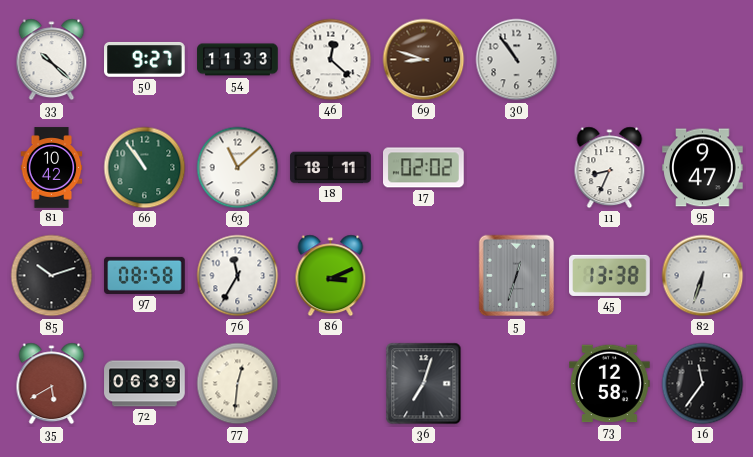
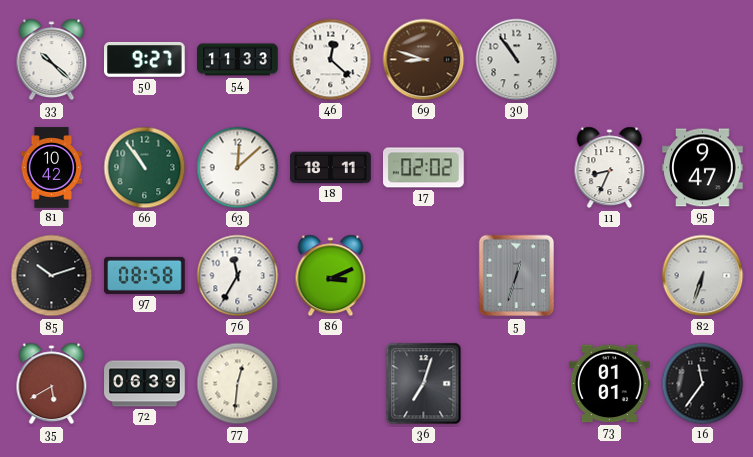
63: 11:08 -> 12:08
45: 13:38 -> none
73: 12:58 -> 01:01
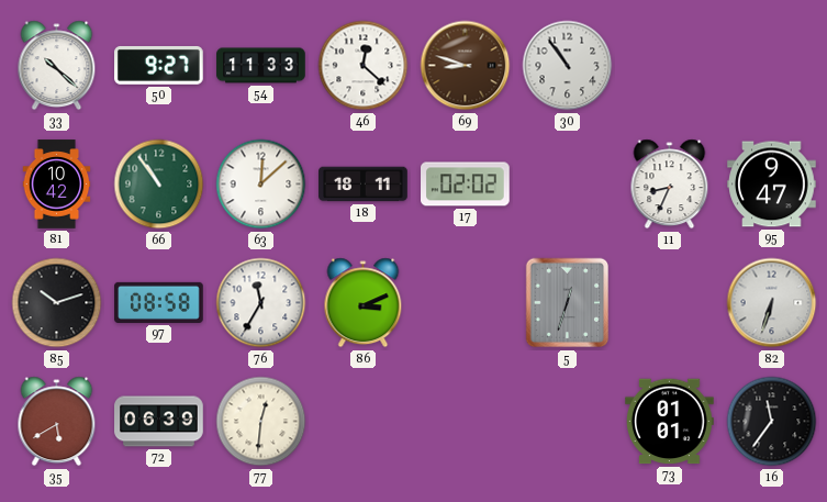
36: 7:03 -> none
